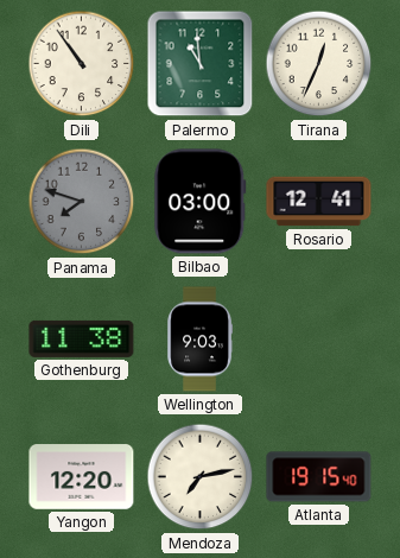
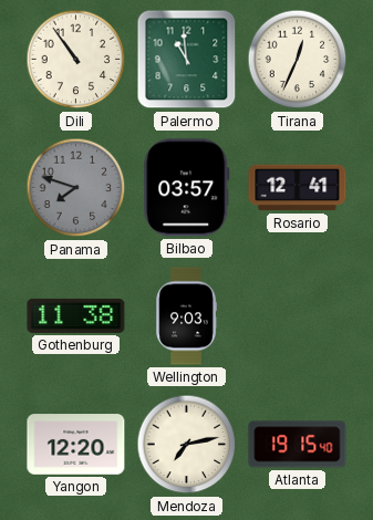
Bilbao: 03:00 -> 03:57
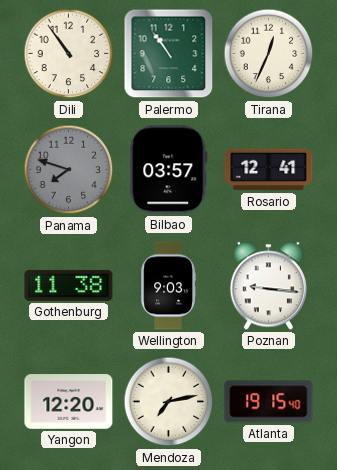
Palermo: 10:59 -> 10:54
Poznan: none -> 9:16
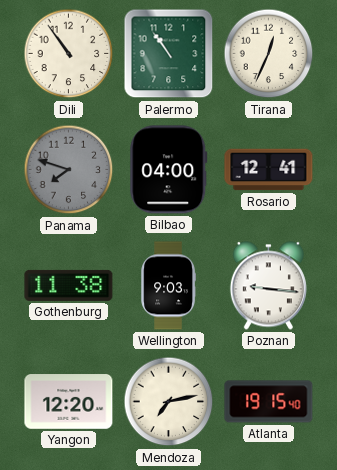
Bilbao: 03:57 -> 04:00
